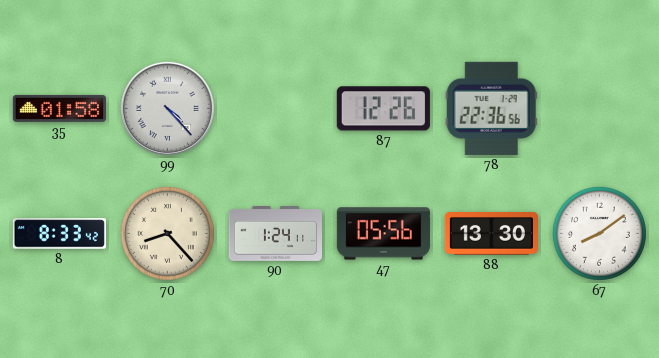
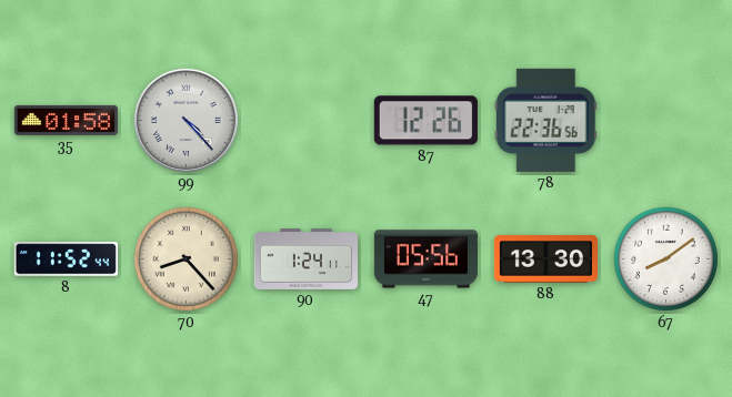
8: 8:33 -> 11:52
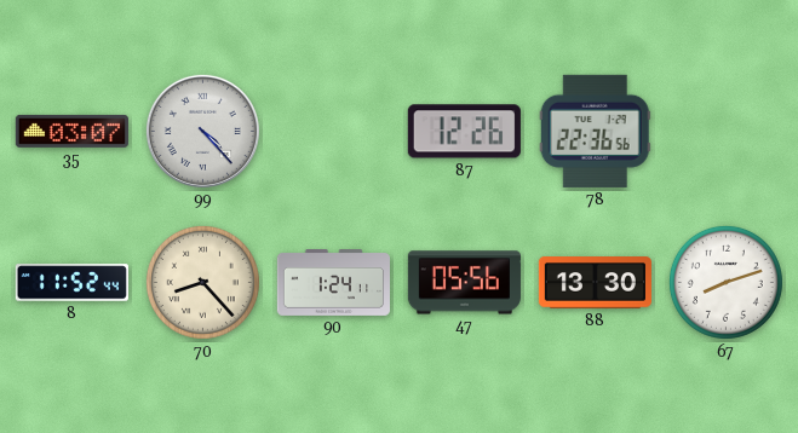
35: 01:58 -> 03:07
67: 8:09 -> 8:12
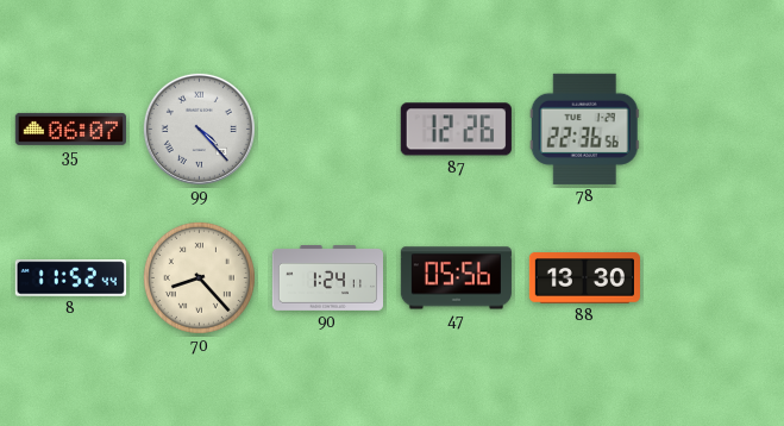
35: 03:07 -> 06:07
67: 8:12 -> none
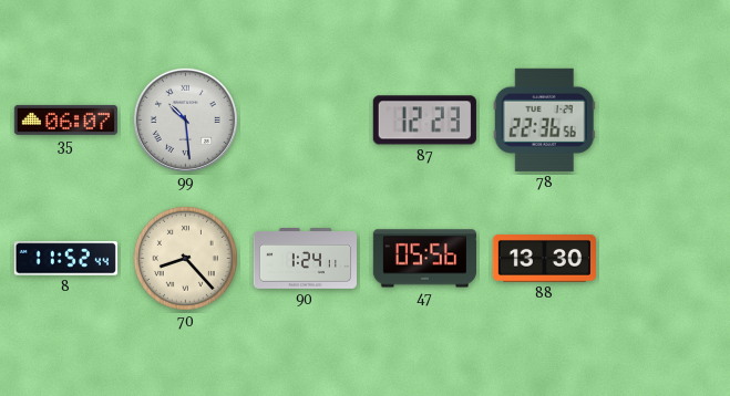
99: 4:23 -> 10:29
87: 12:26 -> 12:23
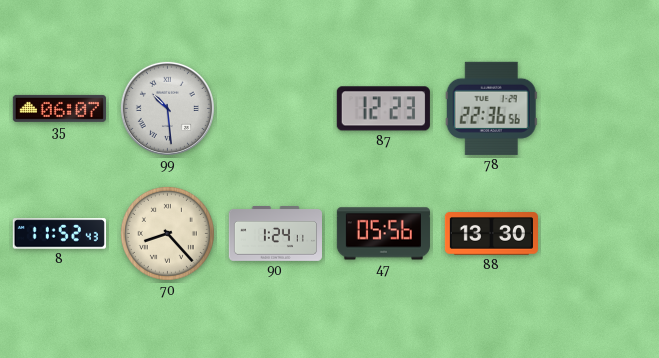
8: 11:52:44 -> 11:52:43
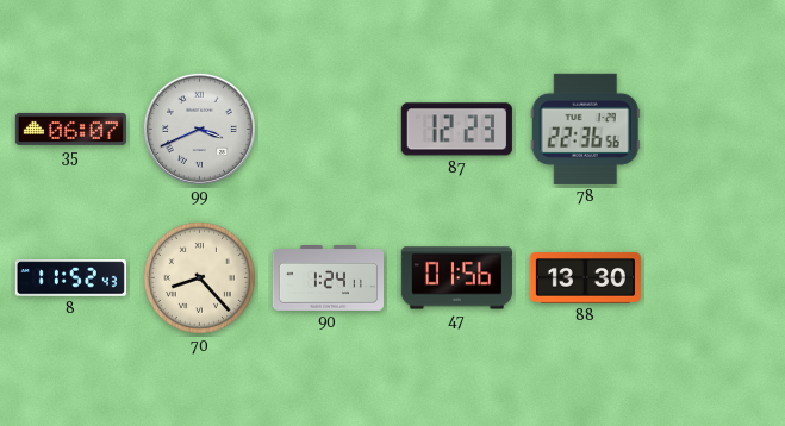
99: 10:29 -> 3:41
47: 05:56 -> 01:56
